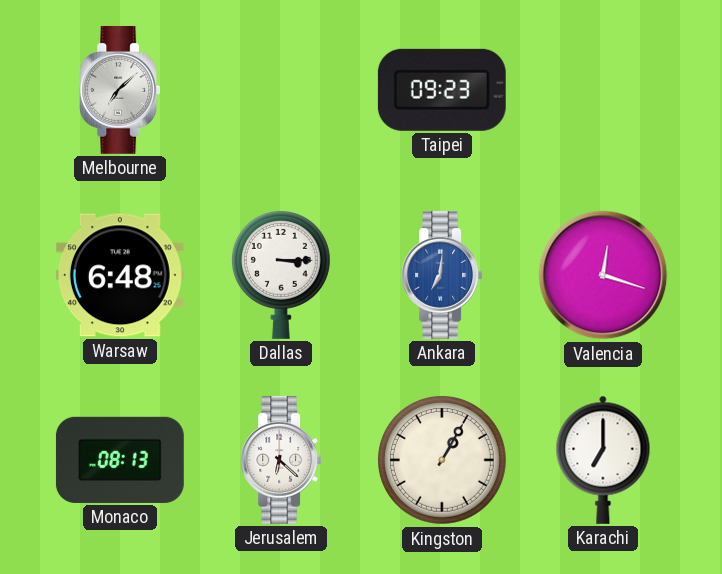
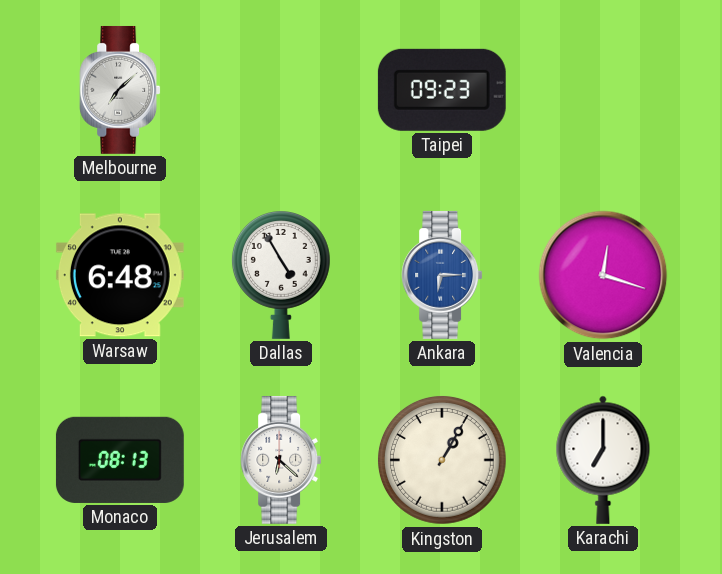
Dallas: 3:15 -> 4:55
Ankara: 7:01 -> 6:15
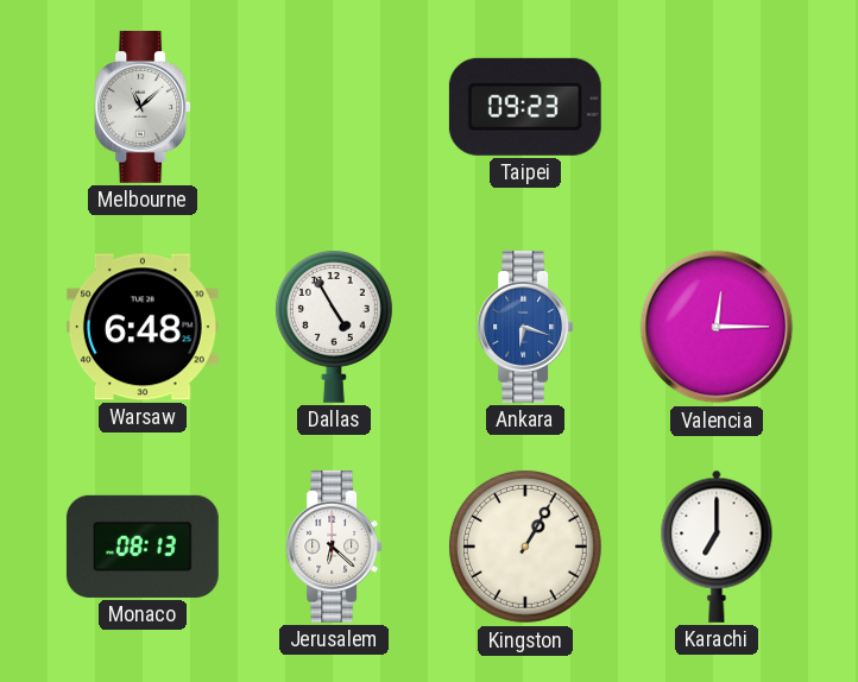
Melbourne: 7:08 -> 11:08
Ankara: 6:15 -> 6:18
Valencia: 12:18 -> 12:15
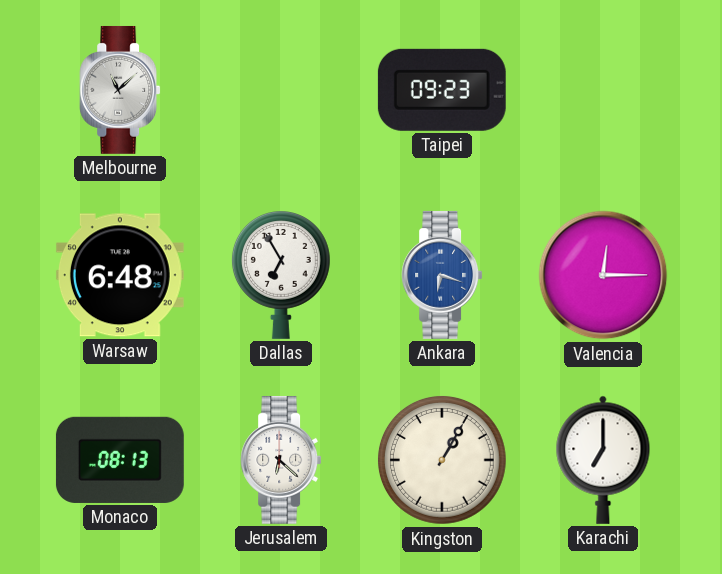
Dallas: 4:55 -> 6:55
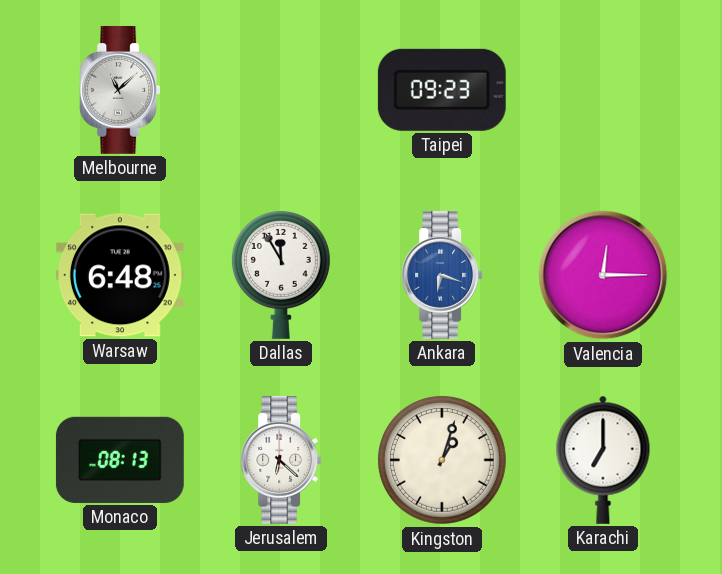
Dallas: 6:55 -> 11:55
Kingston: 1:05 -> 1:03
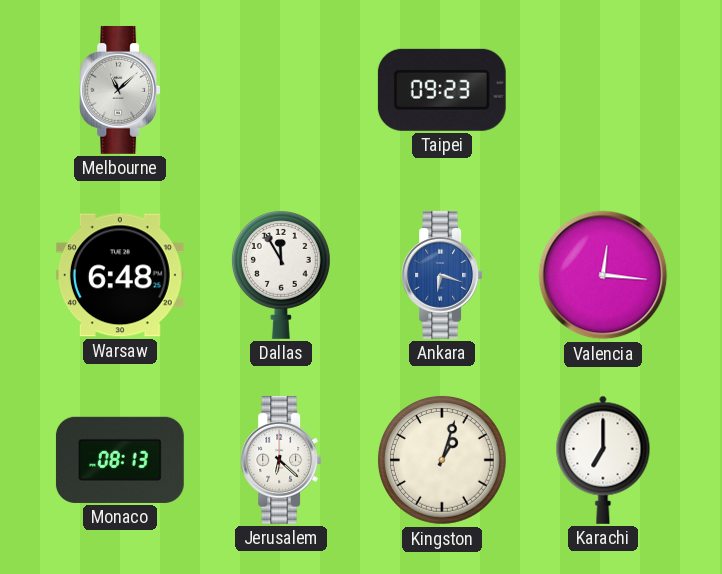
Valencia: 12:15 -> 12:16
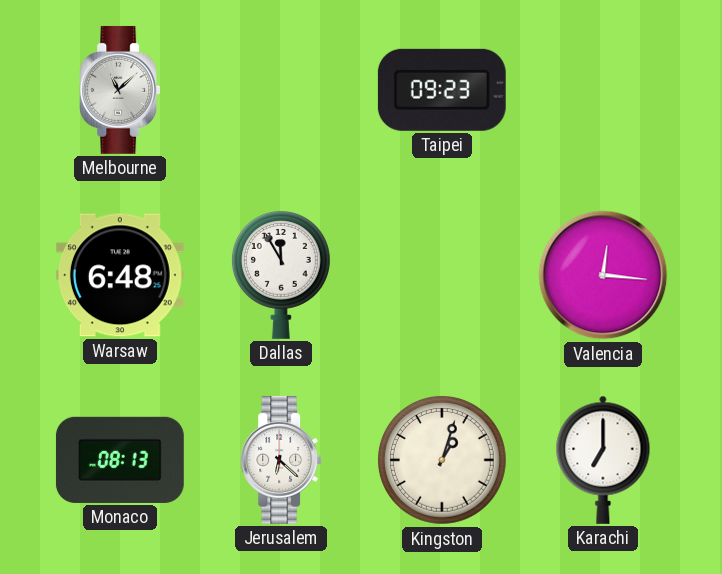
Ankara: 6:18 -> none
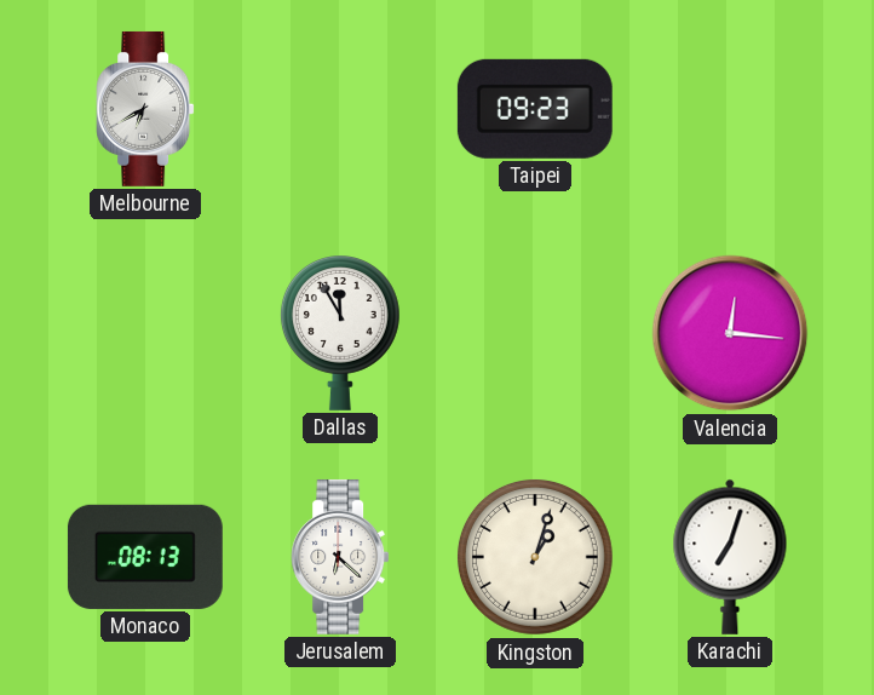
Melbourne: 11:08 -> 6:40
Warsaw: 6:48 -> none
Karachi: 7:00 -> 7:03
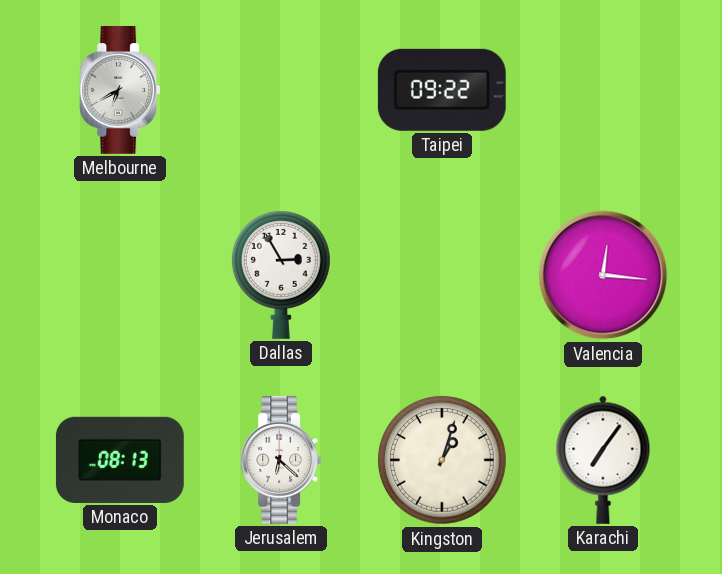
Taipei: 09:23 -> 09:22
Dallas: 11:55 -> 2:55
Karachi: 7:03 -> 7:06
